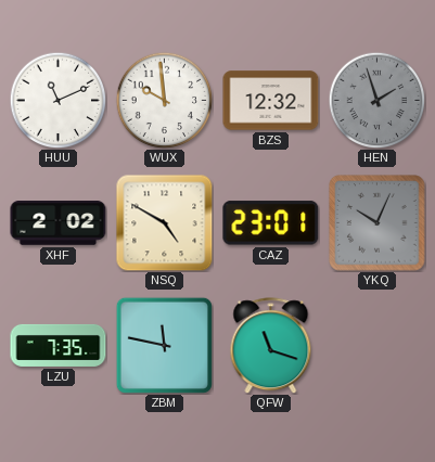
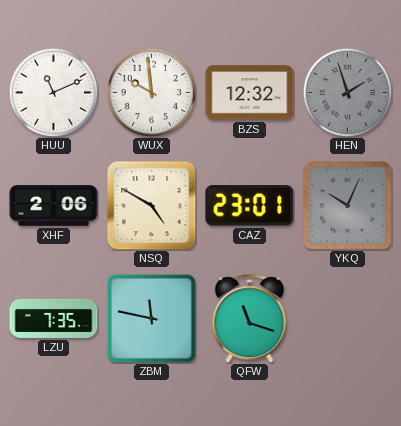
XHF: 2:02 -> 2:06
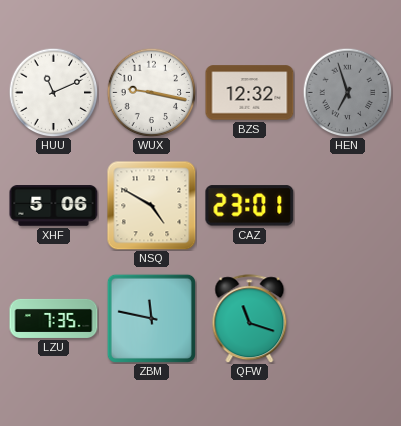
WUX: 9:59 -> 9:17
HEN: 1:57 -> 6:57
XHF: 2:06 -> 5:06
YKQ: 10:04 -> none
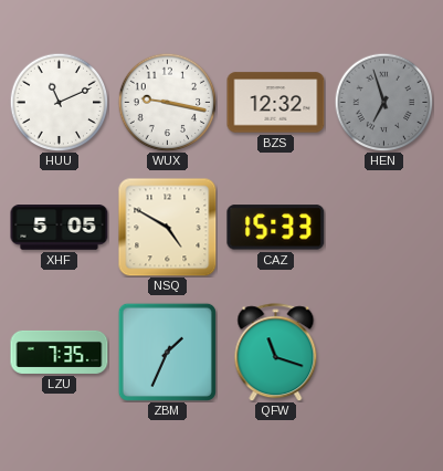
XHF: 5:06 -> 5:05
CAZ: 23:01 -> 15:33
ZBM: 11:47 -> 1:34
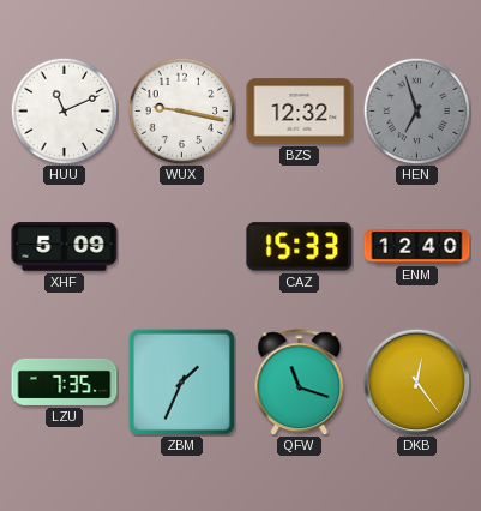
XHF: 5:05 -> 5:09
NSQ: 4:50 -> none
ENM: none -> 12:40
DKB: none -> 12:24
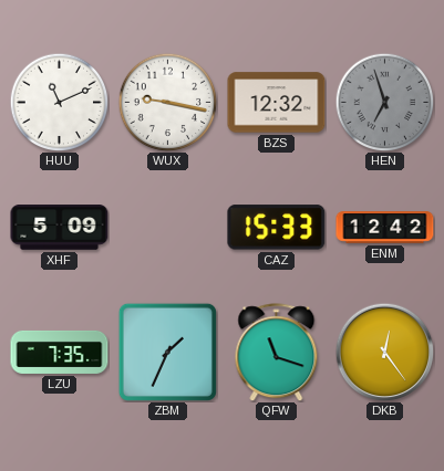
ENM: 12:40 -> 12:42
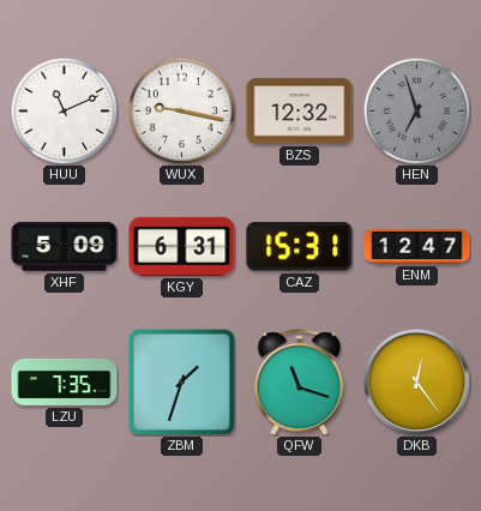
KGY: none -> 6:31
CAZ: 15:33 -> 15:31
ENM: 12:42 -> 12:47
ZBM: 1:34 -> 1:33
